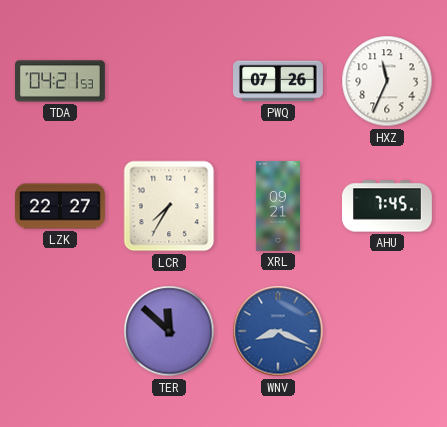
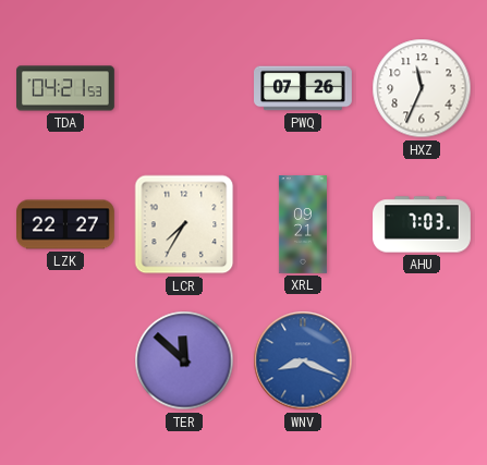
AHU: 7:45 -> 7:03
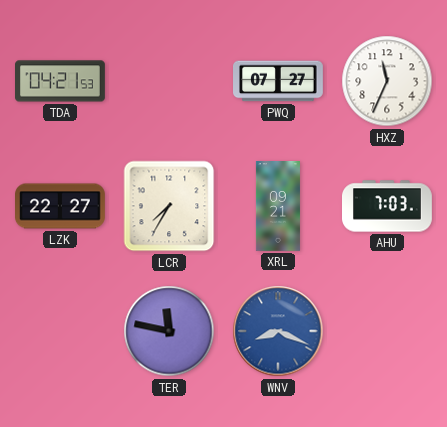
PWQ: 07:26 -> 07:27
TER: 11:52 -> 11:47
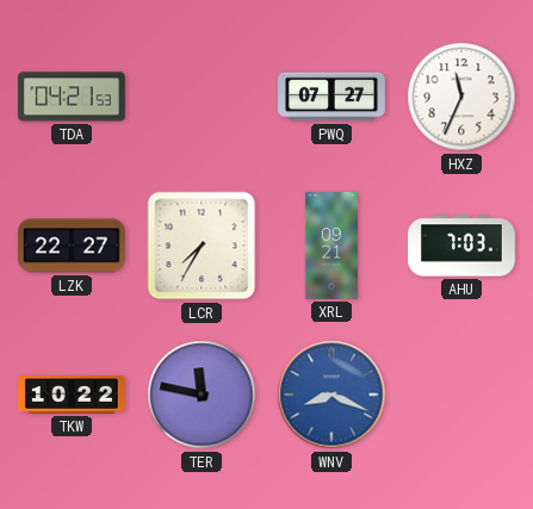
TKW: none -> 10:22
